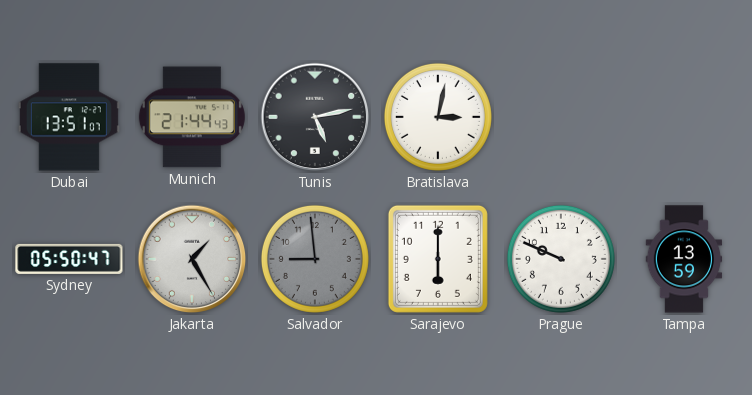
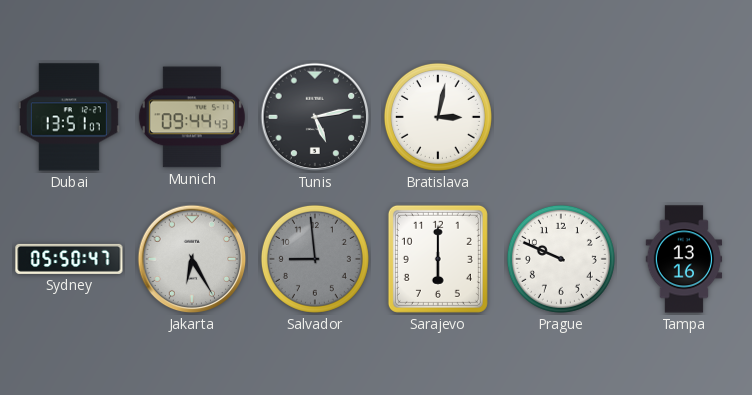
Munich: 21:44 -> 09:44
Jakarta: 1:25 -> 6:25
Tampa: 13:59 -> 13:16
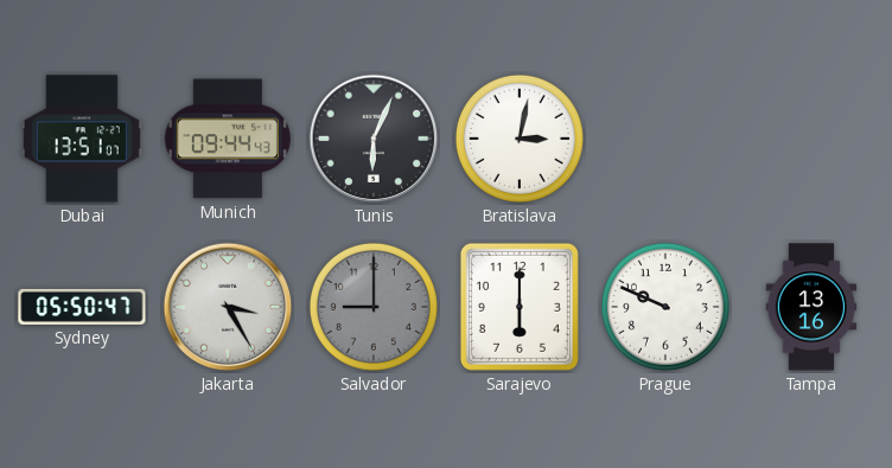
Tunis: 5:13 -> 6:04
Jakarta: 6:25 -> 3:25
Salvador: 8:59 -> 9:00
